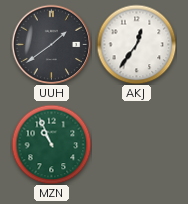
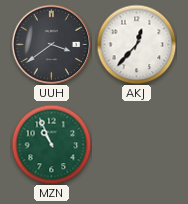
UUH: 1:39 -> 3:39
AKJ: 12:36 -> 12:37
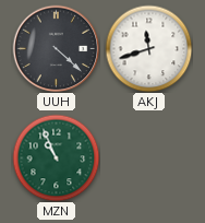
UUH: 3:39 -> 4:22
AKJ: 12:37 -> 11:42
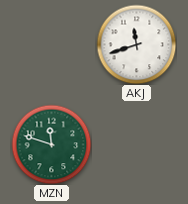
UUH: 4:22 -> none
MZN: 10:56 -> 11:48
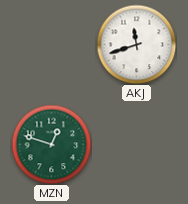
MZN: 11:48 -> 12:48
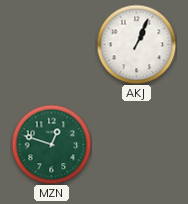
AKJ: 11:42 -> 1:04
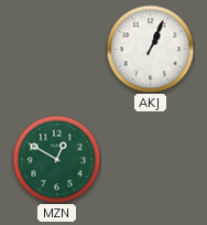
MZN: 12:48 -> 12:50
